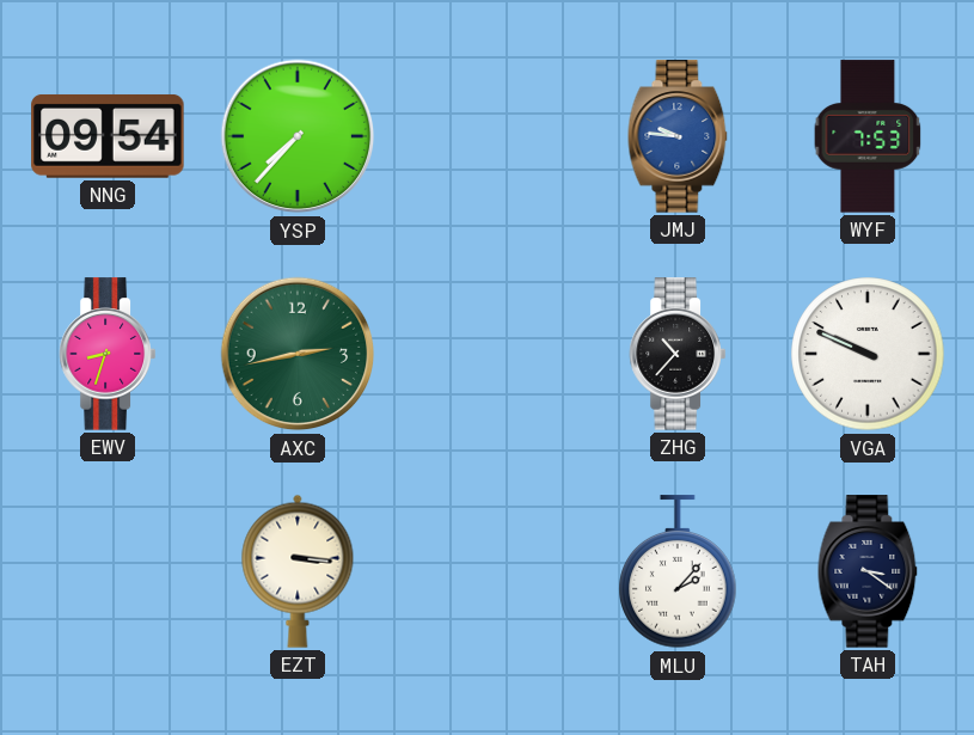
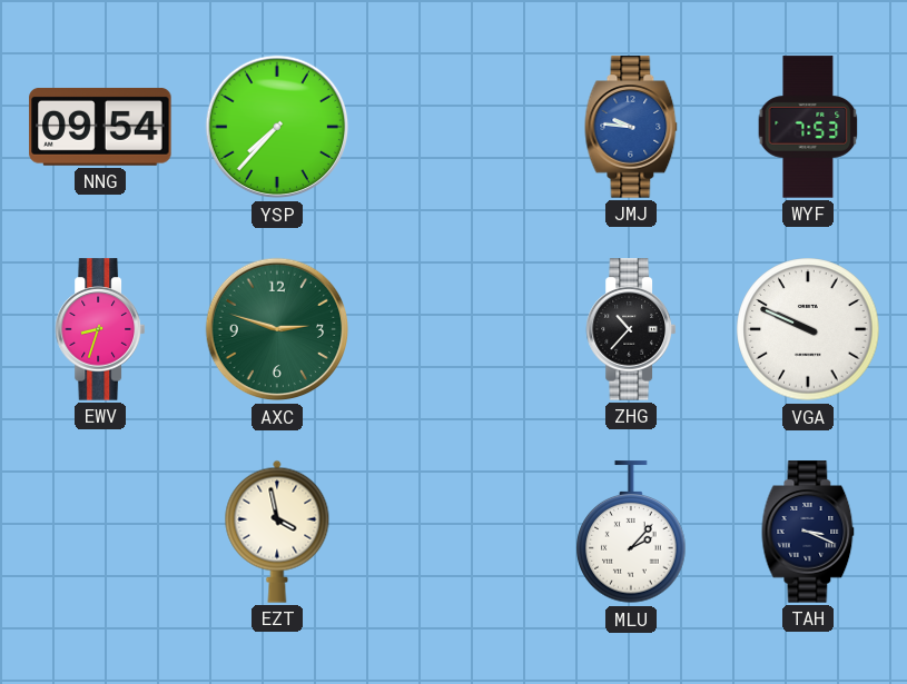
AXC: 2:43 -> 2:48
EZT: 3:16 -> 3:58
TAH: 3:21 -> 3:19
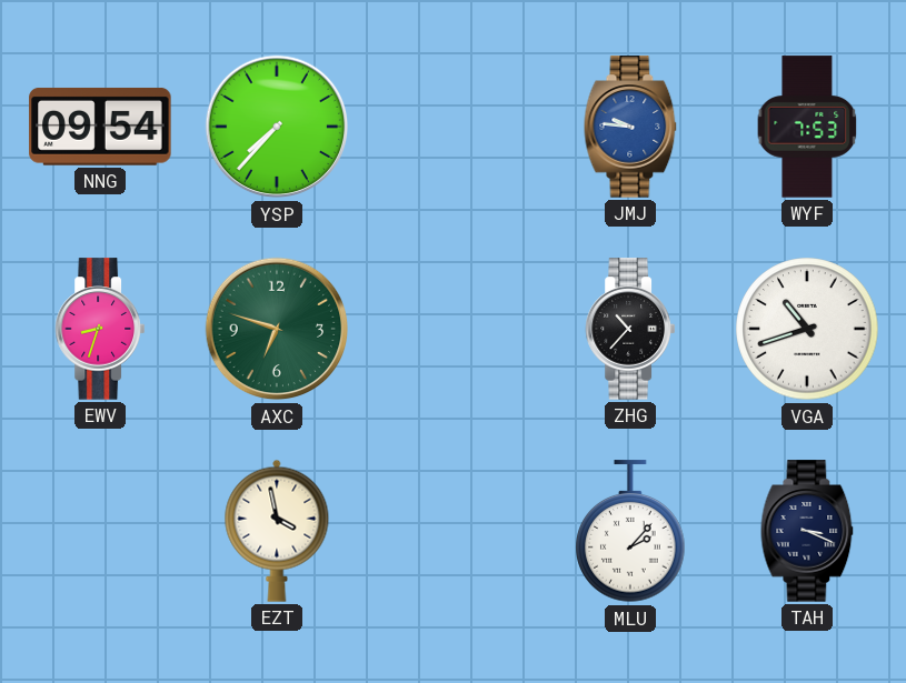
AXC: 2:48 -> 6:48
VGA: 9:49 -> 10:42
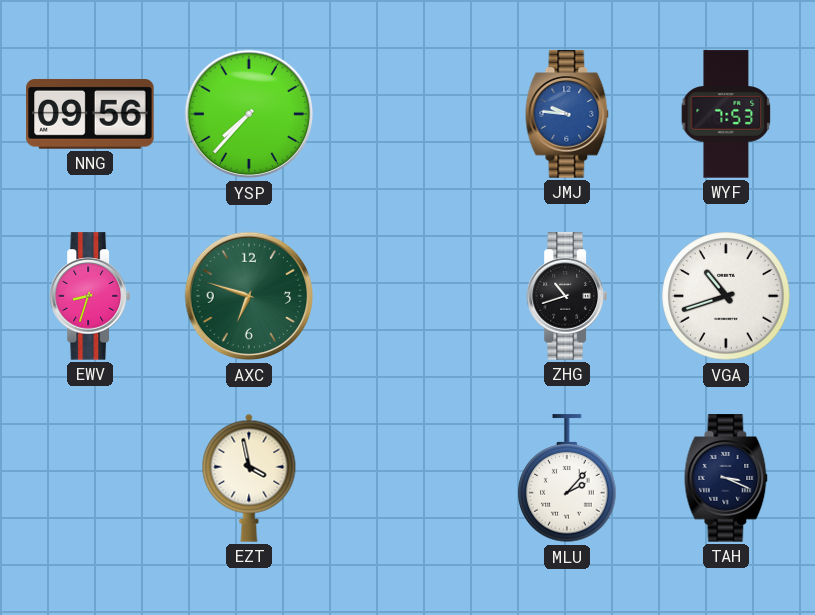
NNG: 09:54 -> 09:56
ZHG: 10:37 -> 10:42
